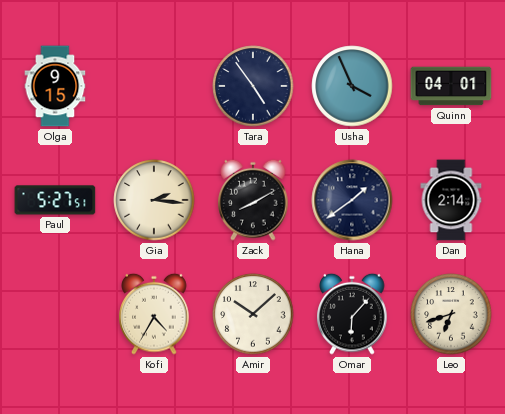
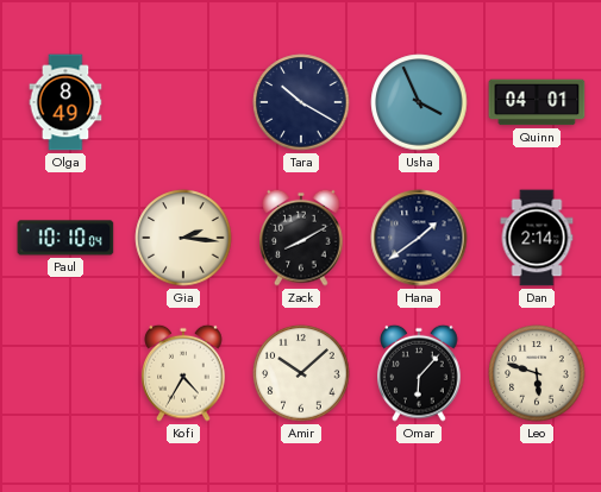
Olga: 9:15 -> 8:49
Tara: 4:54 -> 10:20
Paul: 5:27 -> 10:10
Leo: 6:42 -> 5:48
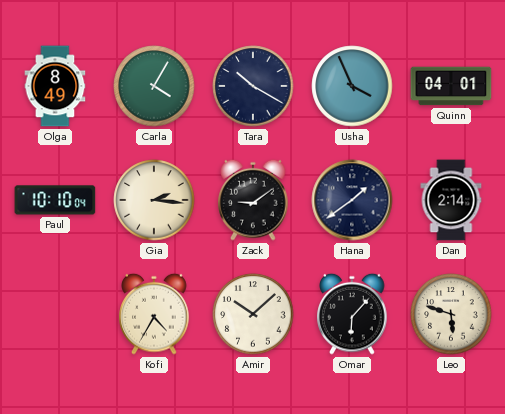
Carla: none -> 4:05
Zack: 8:10 -> 9:09
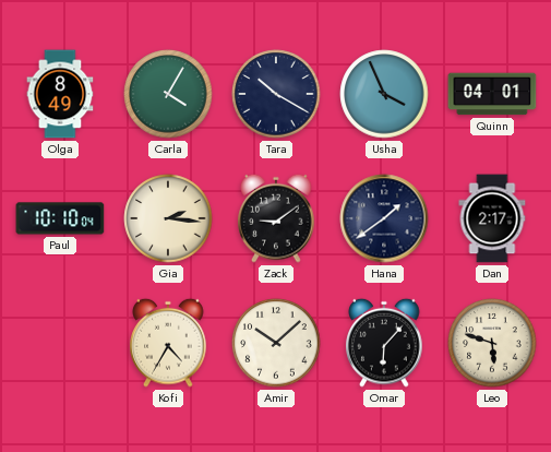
Dan: 2:14 -> 2:17
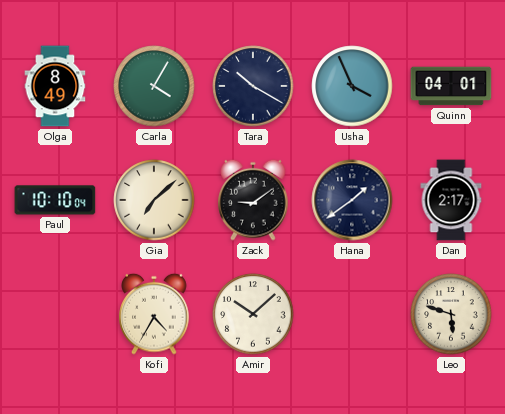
Gia: 2:16 -> 7:08
Omar: 6:07 -> none
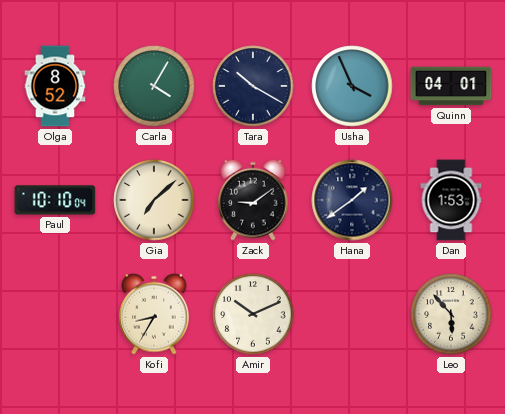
Olga: 8:49 -> 8:52
Dan: 2:17 -> 1:53
Kofi: 4:35 -> 8:35
Amir: 10:08 -> 10:11
Leo: 5:48 -> 5:53
